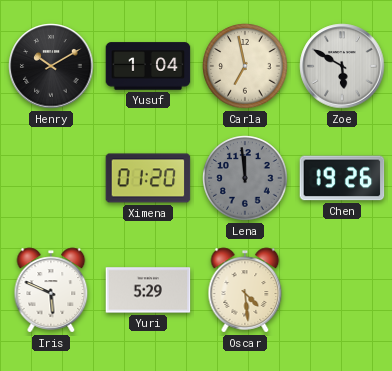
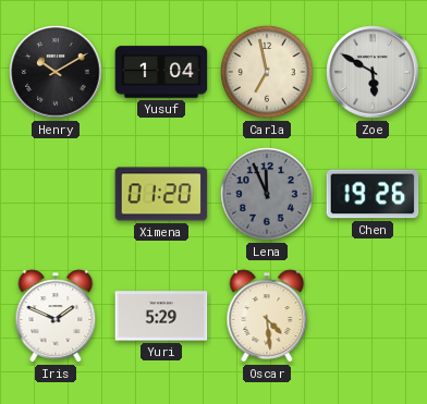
Lena: 11:59 -> 11:56
Iris: 5:49 -> 1:49
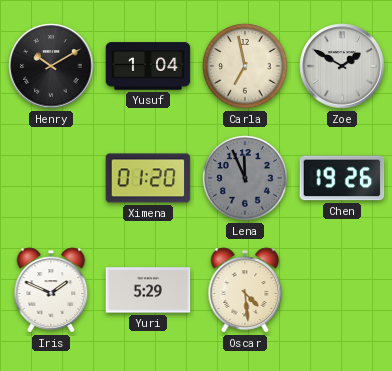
Zoe: 5:50 -> 1:50
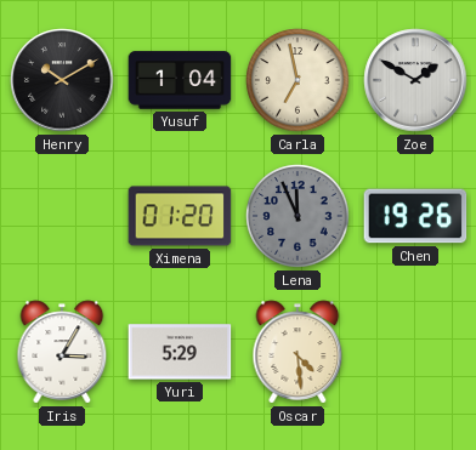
Iris: 1:49 -> 3:05
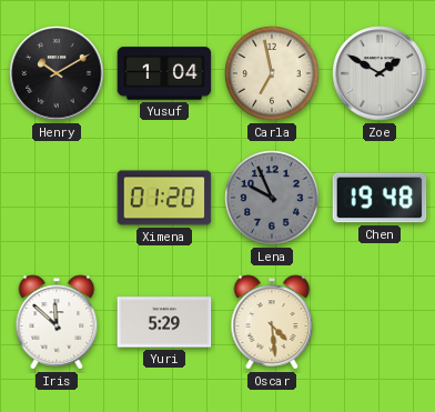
Lena: 11:56 -> 9:56
Chen: 19:26 -> 19:48
Iris: 3:05 -> 11:52
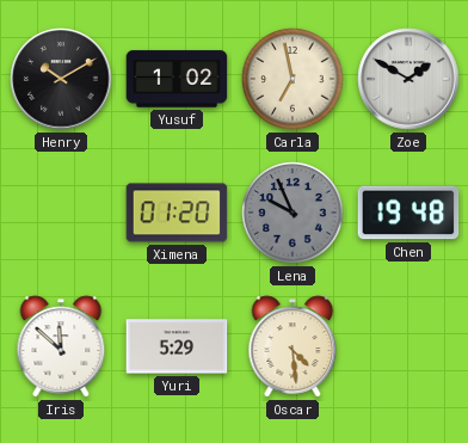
Yusuf: 1:04 -> 1:02
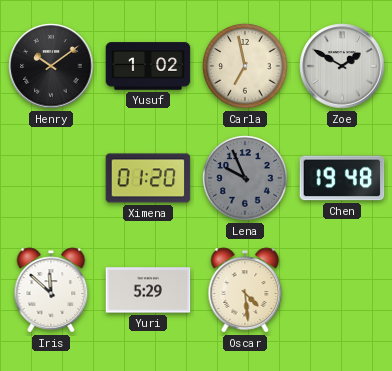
Henry: 10:10 -> 10:09
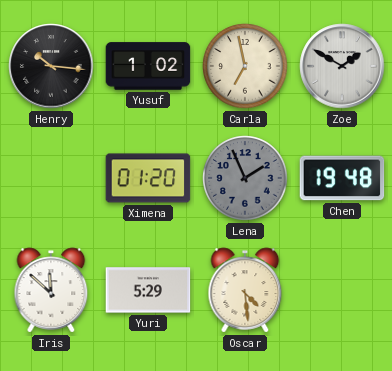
Henry: 10:09 -> 10:16
Lena: 9:56 -> 1:56
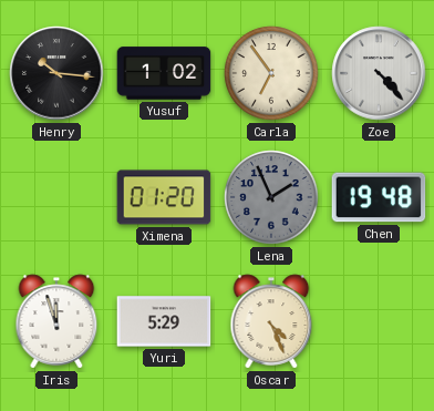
Carla: 6:58 -> 6:54
Zoe: 1:50 -> 4:23
Iris: 11:52 -> 11:57
Oscar: 4:29 -> 4:26
